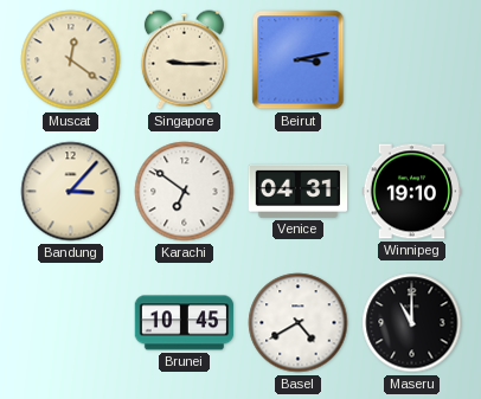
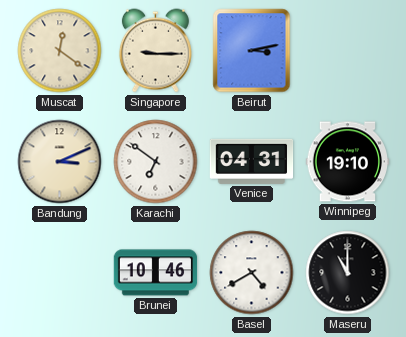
Bandung: 3:07 -> 3:11
Brunei: 10:45 -> 10:46
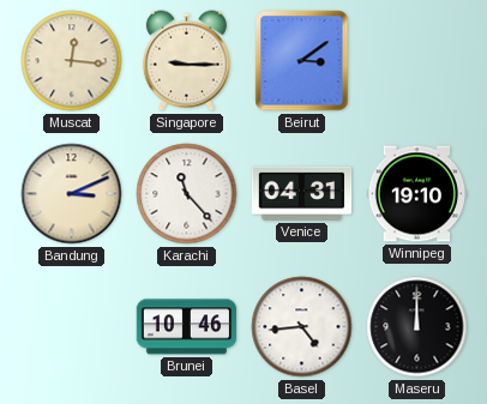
Muscat: 12:21 -> 12:16
Beirut: 3:13 -> 3:09
Karachi: 6:51 -> 11:23
Basel: 4:40 -> 4:44
Maseru: 11:00 -> 12:00
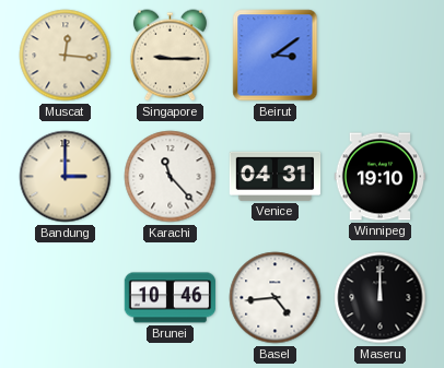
Bandung: 3:11 -> 3:00
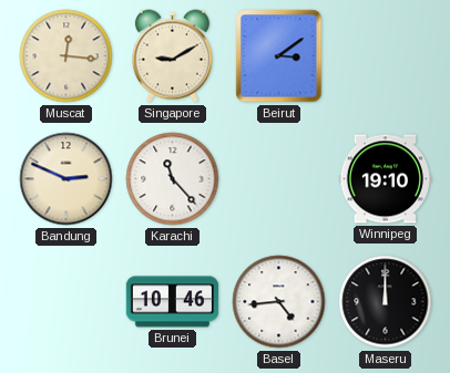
Singapore: 9:15 -> 9:10
Bandung: 3:00 -> 2:49
Venice: 04:31 -> none
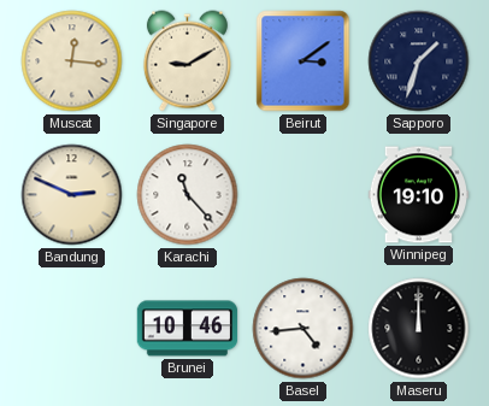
Sapporo: none -> 1:33
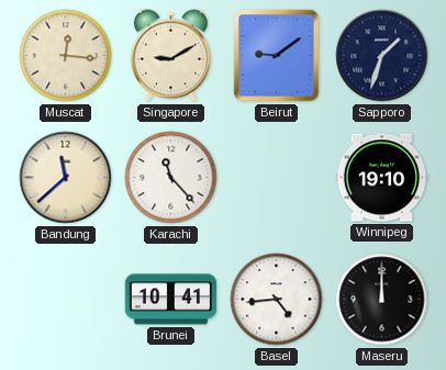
Beirut: 3:09 -> 9:09
Bandung: 2:49 -> 11:38
Brunei: 10:46 -> 10:41
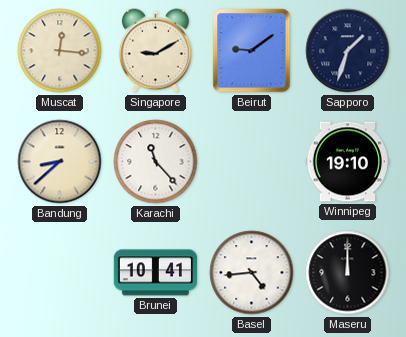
Bandung: 11:38 -> 8:38
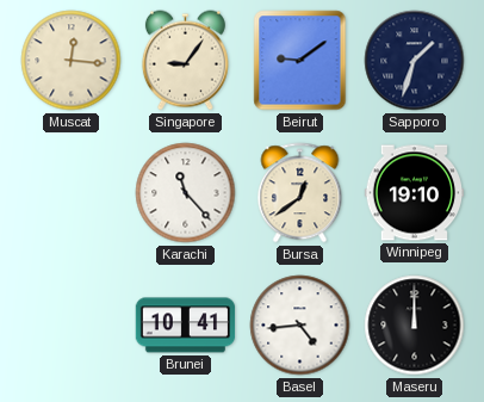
Singapore: 9:10 -> 9:06
Bandung: 8:38 -> none
Bursa: none -> 12:39
